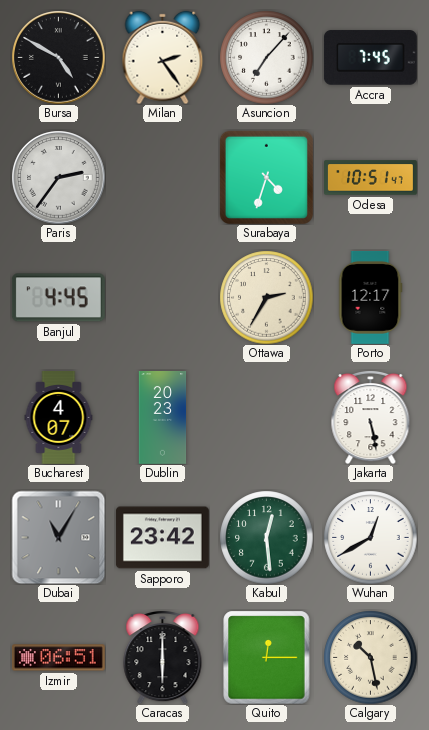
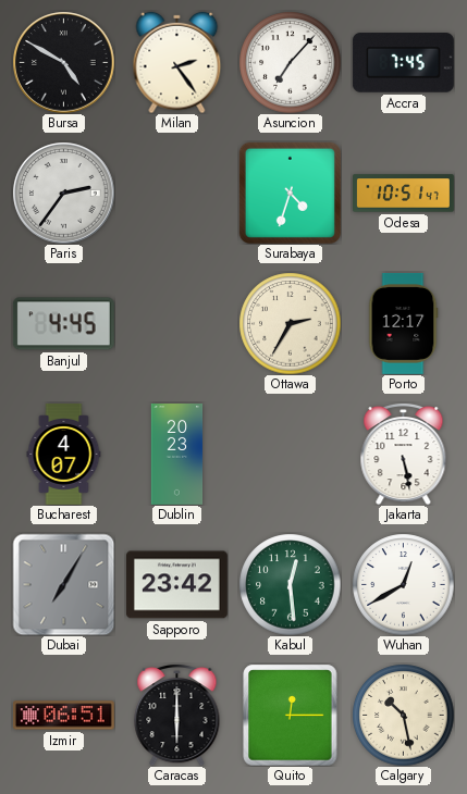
Dubai: 11:05 -> 7:05
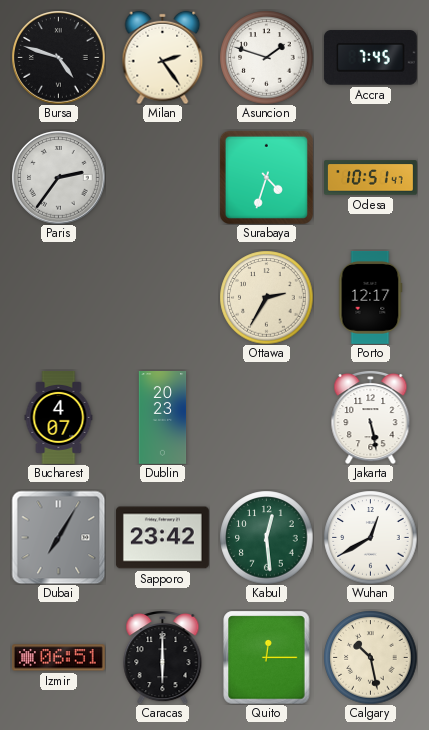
Bursa: 4:50 -> 4:48
Asuncion: 7:07 -> 1:48
Banjul: 4:45 -> none
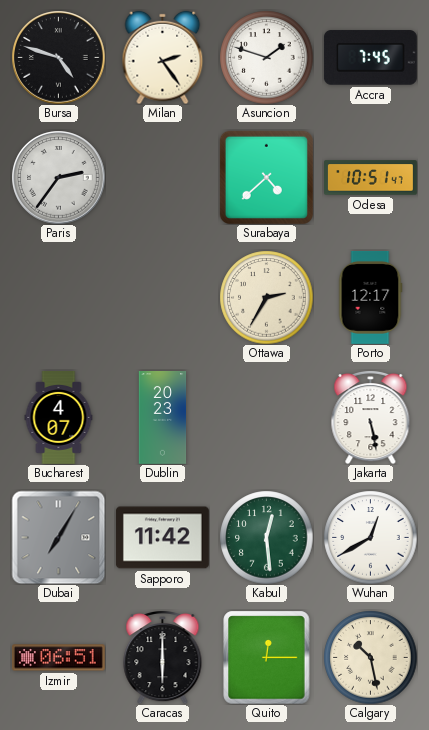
Surabaya: 4:33 -> 4:38
Sapporo: 23:42 -> 11:42
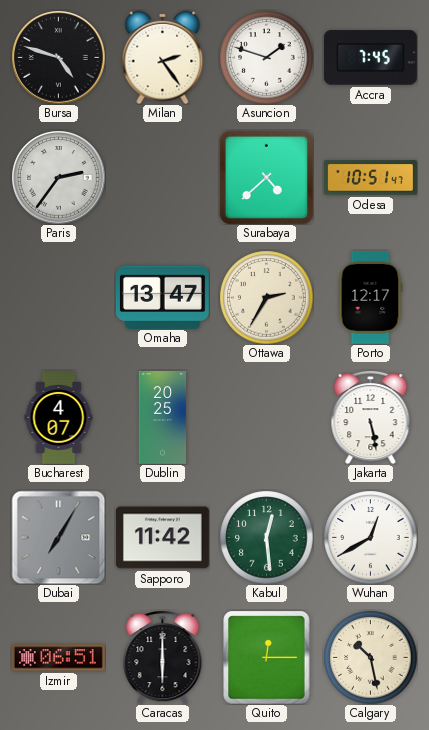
Omaha: none -> 13:47
Dublin: 20:23 -> 20:25
